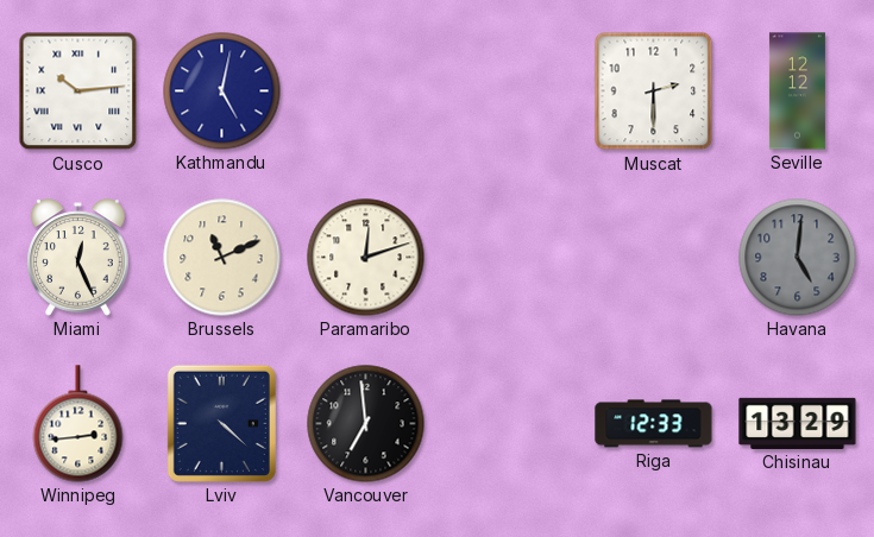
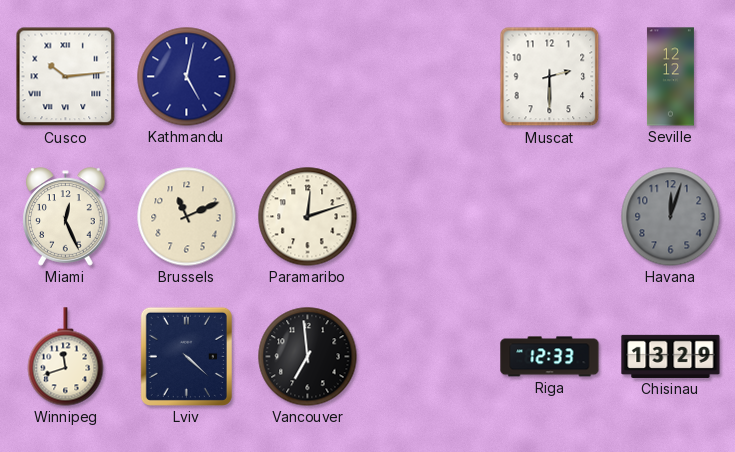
Havana: 5:01 -> 12:03
Winnipeg: 2:44 -> 11:42
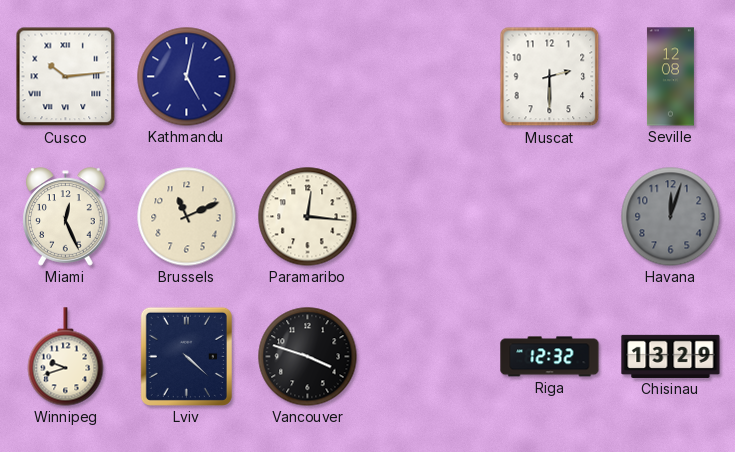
Seville: 12:12 -> 12:08
Paramaribo: 12:12 -> 12:16
Winnipeg: 11:42 -> 9:42
Vancouver: 6:59 -> 3:48
Riga: 12:33 -> 12:32
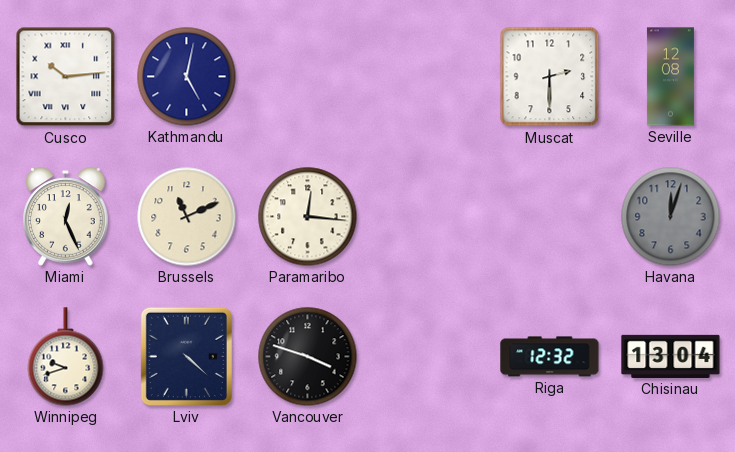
Chisinau: 13:29 -> 13:04
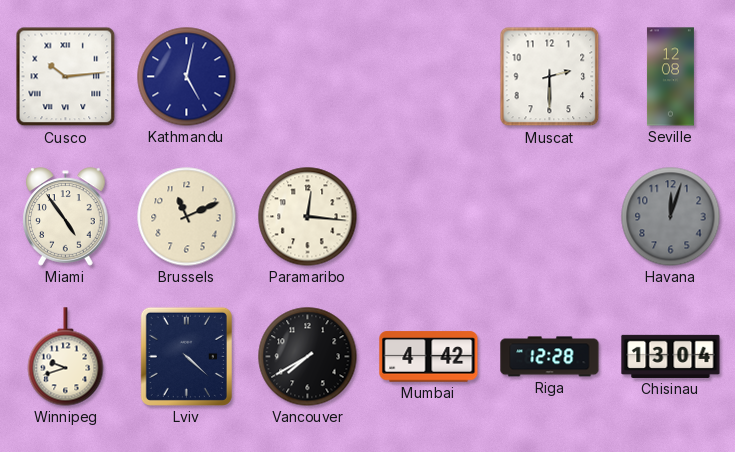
Miami: 12:26 -> 4:54
Vancouver: 3:48 -> 7:40
Mumbai: none -> 4:42
Riga: 12:32 -> 12:28
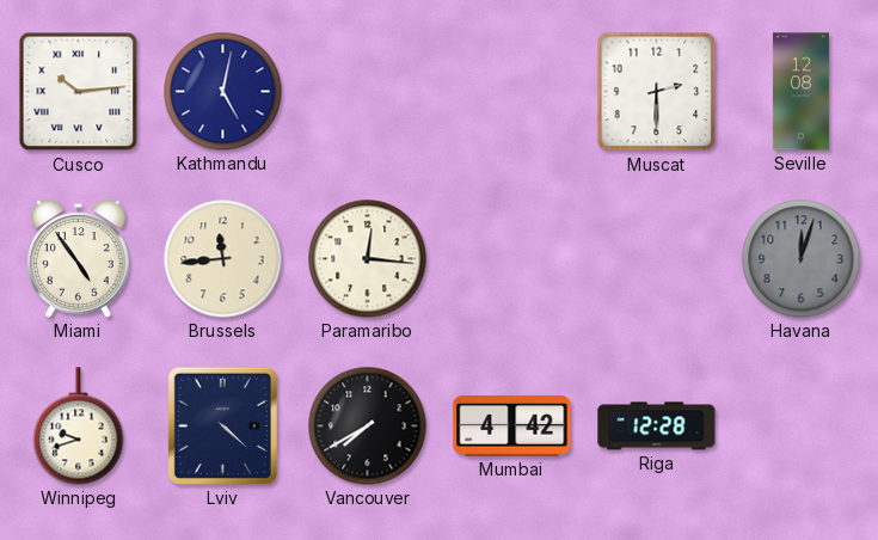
Brussels: 11:11 -> 11:44
Chisinau: 13:04 -> none
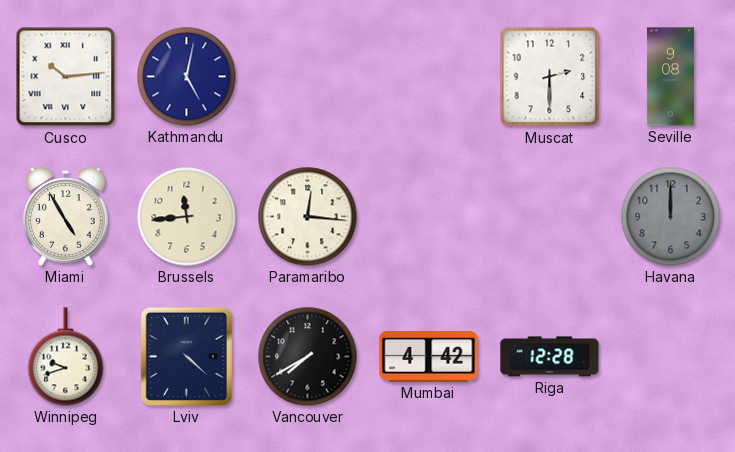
Seville: 12:08 -> 9:08
Miami: 4:54 -> 4:55
Havana: 12:03 -> 12:00
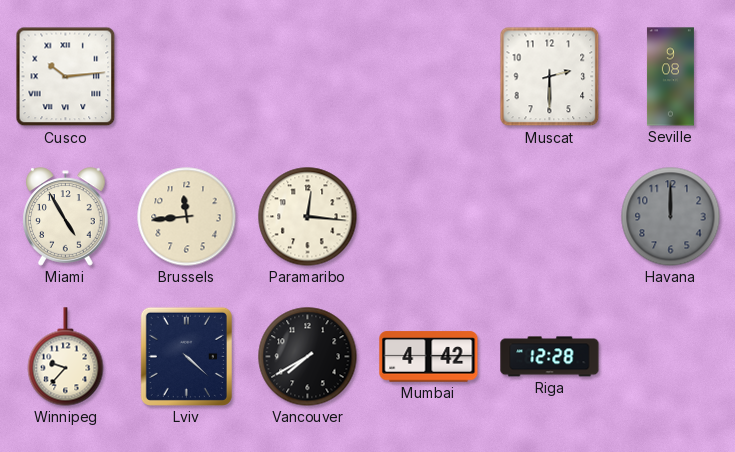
Kathmandu: 5:02 -> none
Winnipeg: 9:42 -> 9:37
